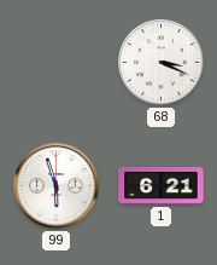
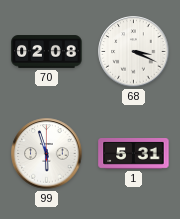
70: none -> 02:08
1: 6:21 -> 5:31
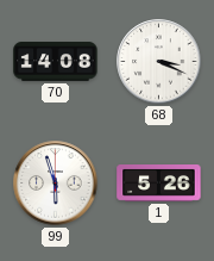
70: 02:08 -> 14:08
1: 5:31 -> 5:26
